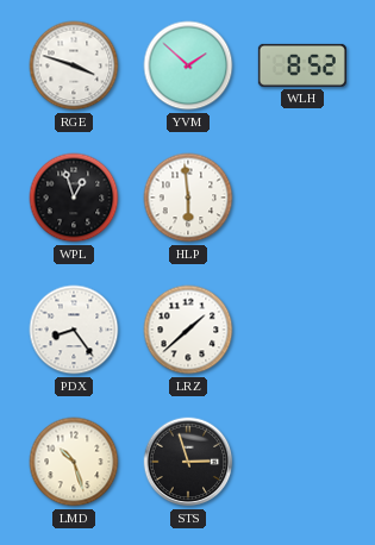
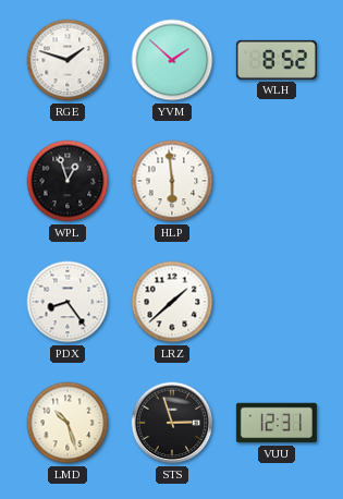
RGE: 3:48 -> 1:48
VUU: none -> 12:31
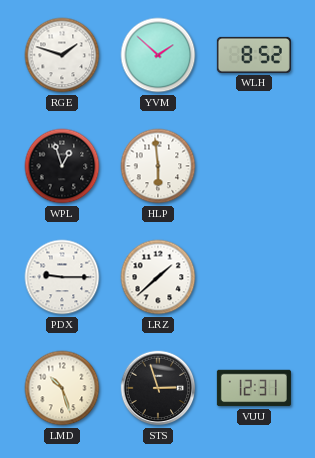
PDX: 8:24 -> 9:15
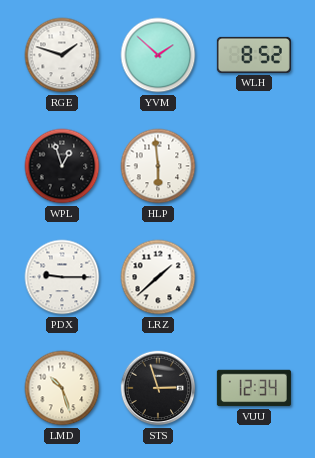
VUU: 12:31 -> 12:34
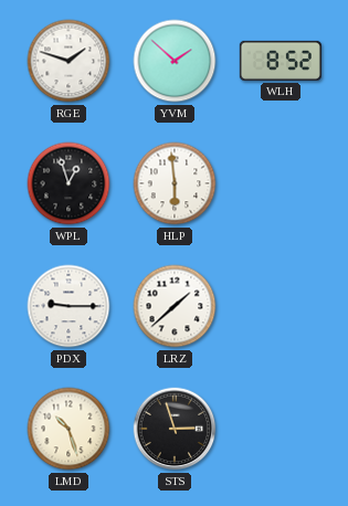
VUU: 12:34 -> none
